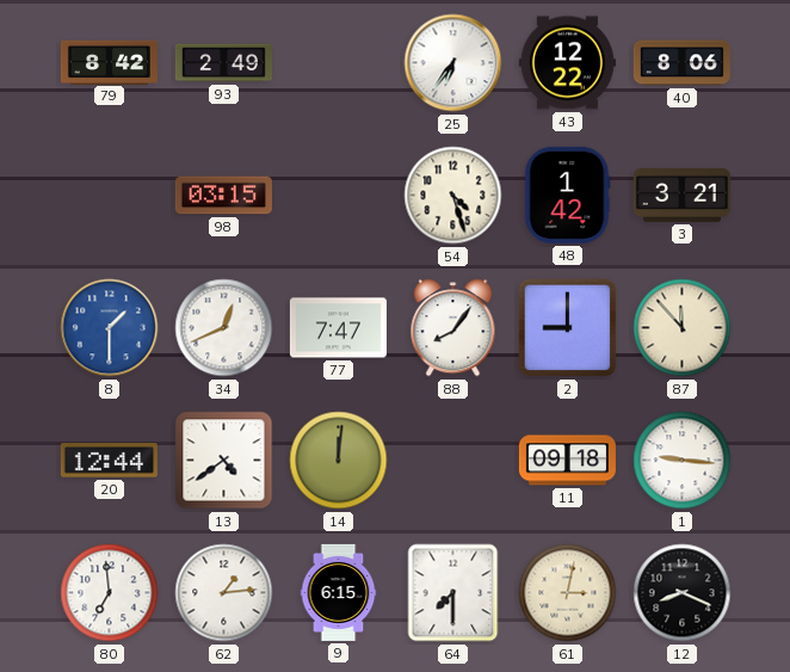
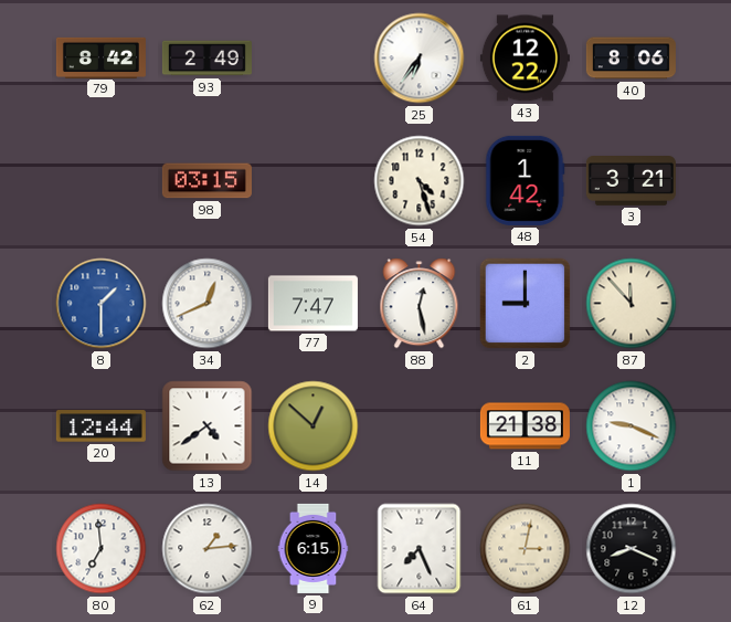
88: 8:06 -> 12:28
14: 12:01 -> 12:52
11: 09:18 -> 21:38
1: 9:16 -> 9:19
64: 7:30 -> 7:26
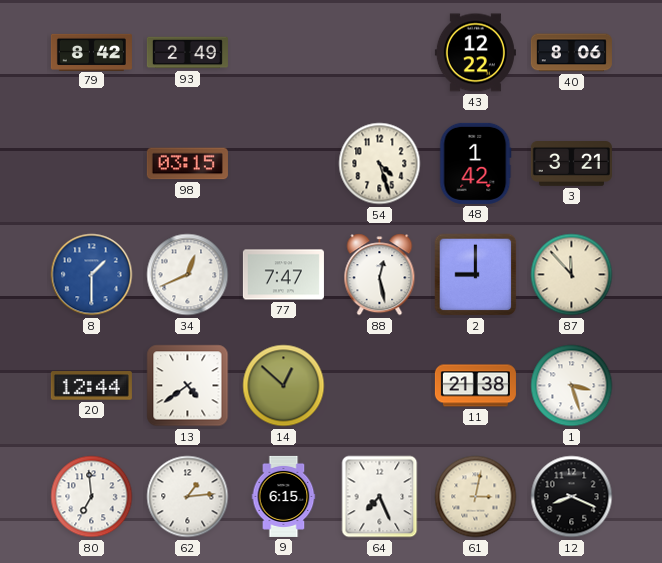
25: 6:36 -> none
1: 9:19 -> 3:27
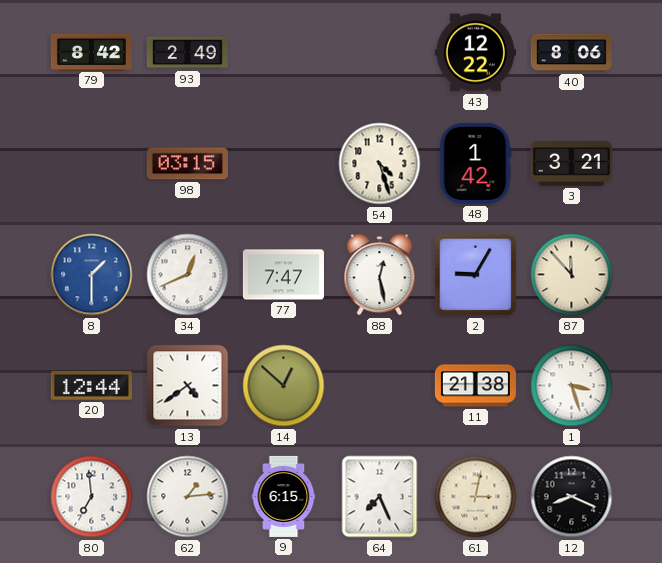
2: 9:00 -> 9:05
